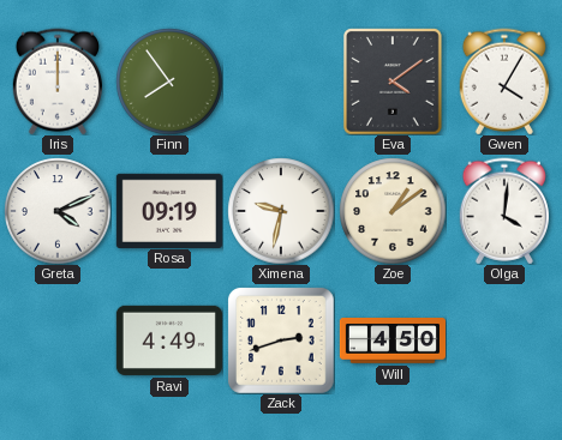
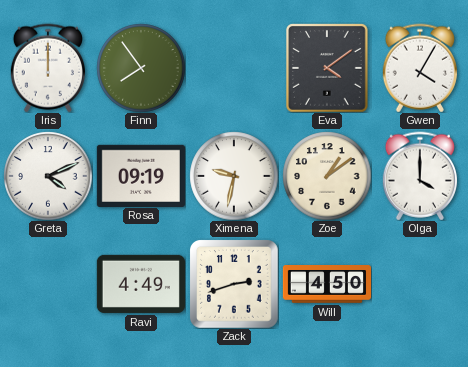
Olga: 4:01 -> 4:00
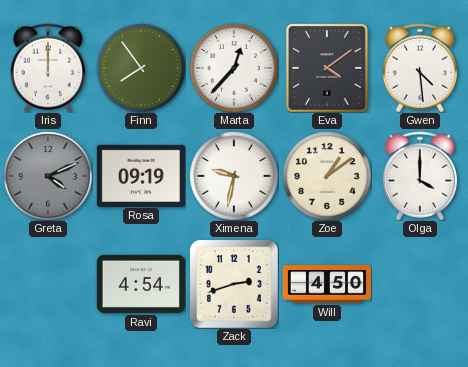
Marta: none -> 12:37
Gwen: 4:05 -> 4:29
Greta dial: white -> grey
Ravi: 4:49 -> 4:54
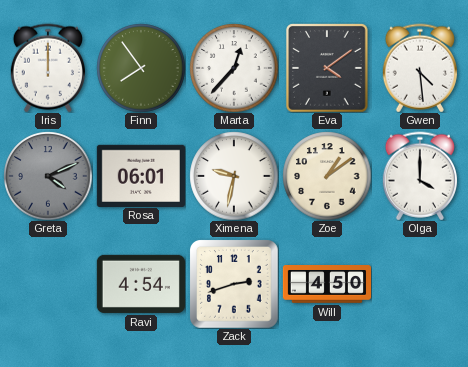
Rosa: 09:19 -> 06:01
